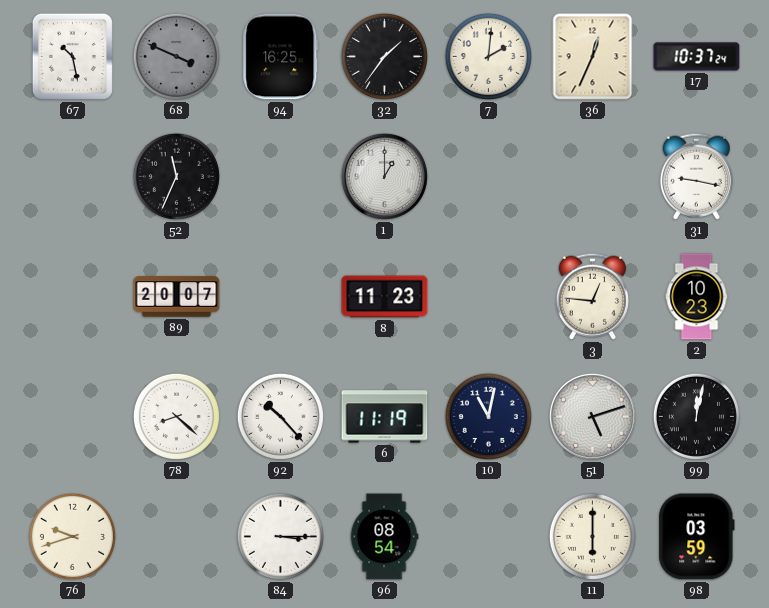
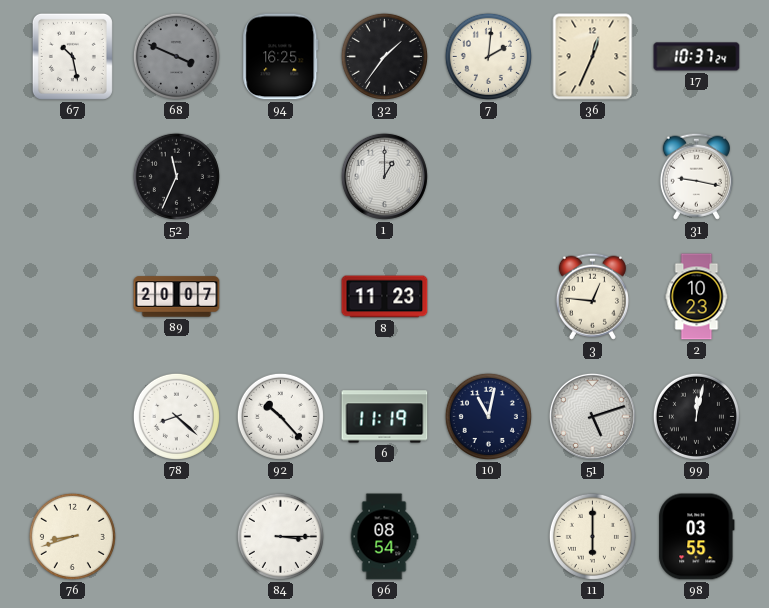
76: 9:42 -> 8:42
98: 03:59 -> 03:55
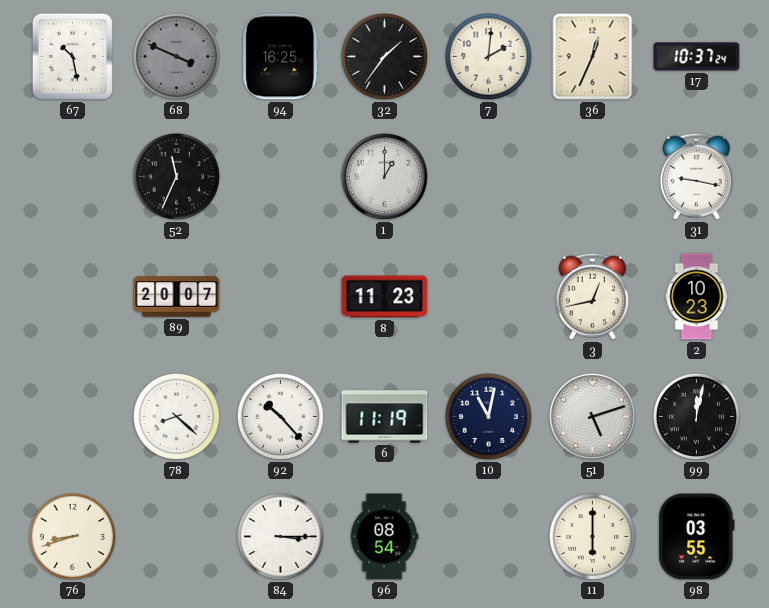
3: 12:46 -> 12:43
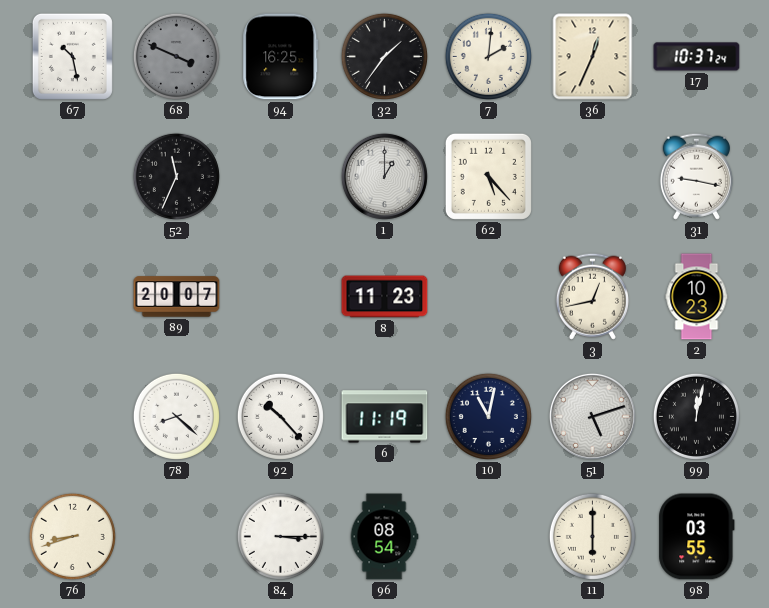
62: none -> 5:23
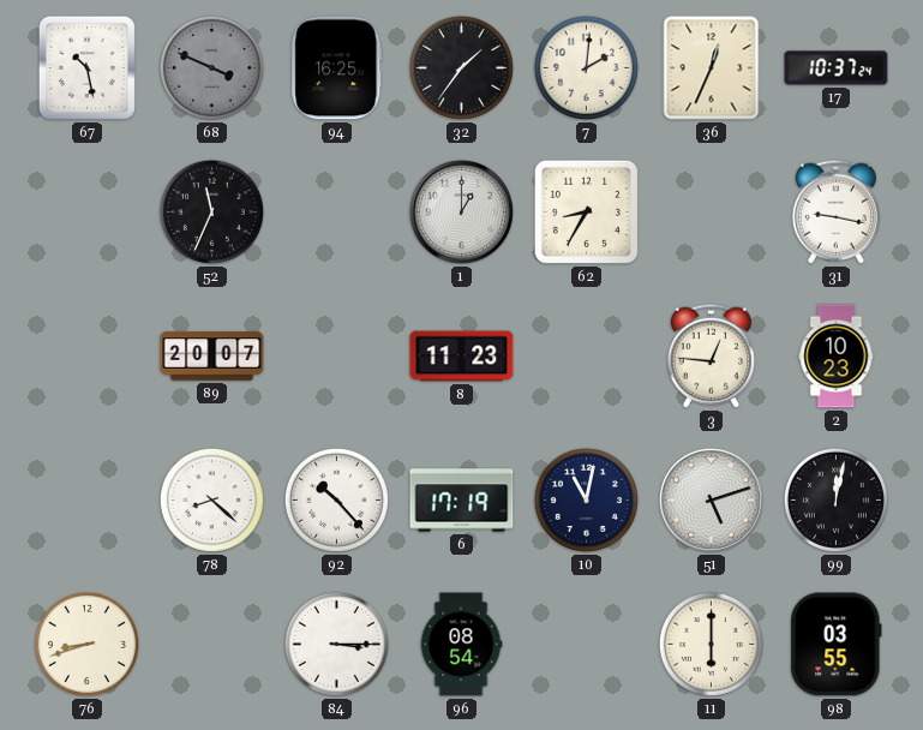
62: 5:23 -> 8:35
3: 12:43 -> 12:46
6: 11:19 -> 17:19
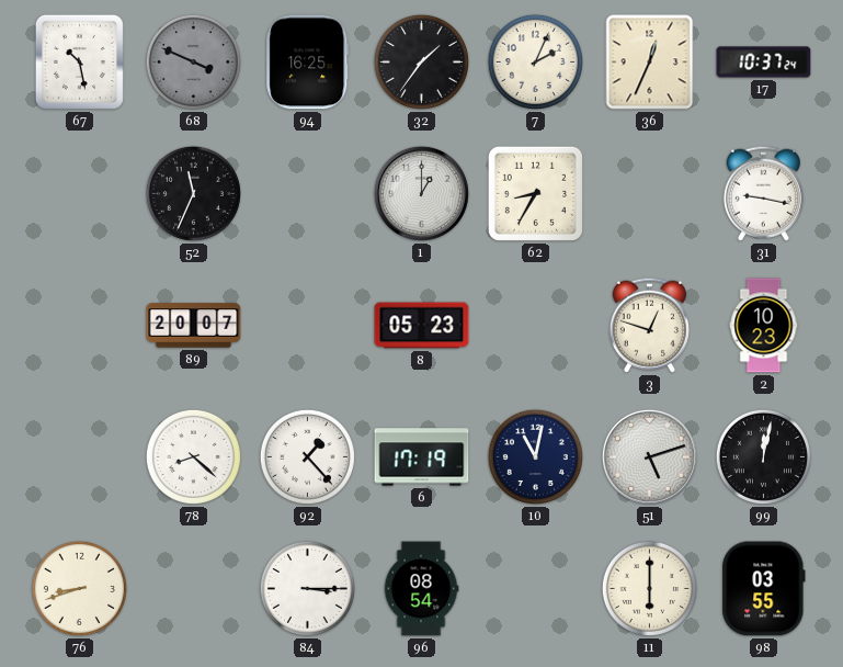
7: 2:01 -> 2:04
8: 11:23 -> 05:23
3: 12:46 -> 12:48
92: 10:23 -> 1:23
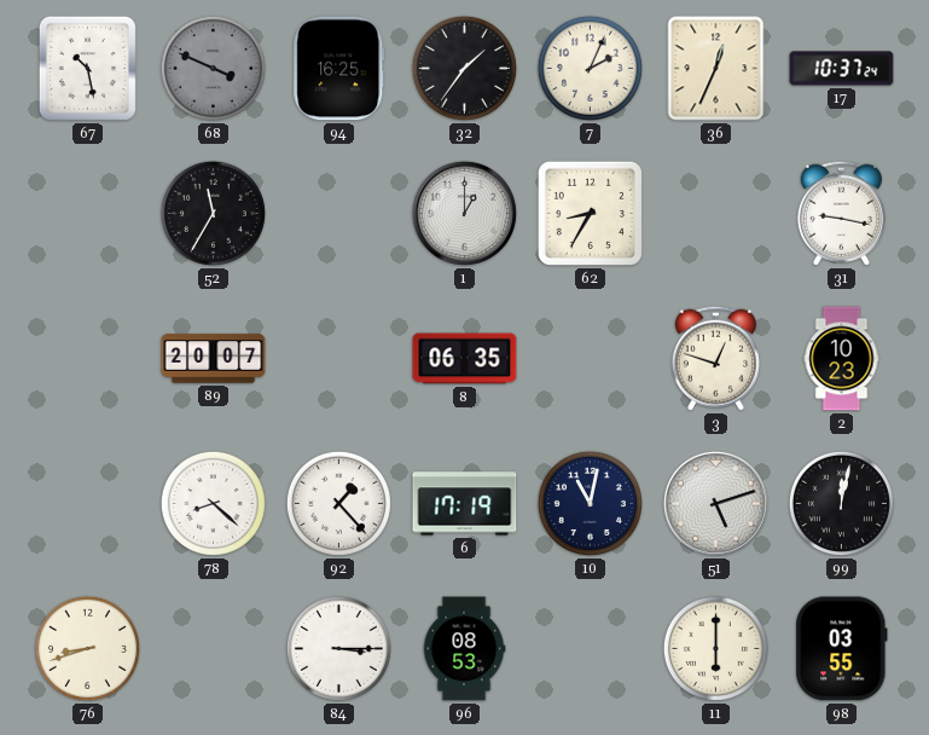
52: 11:34 -> 11:35
8: 05:23 -> 06:35
96: 08:54 -> 08:53
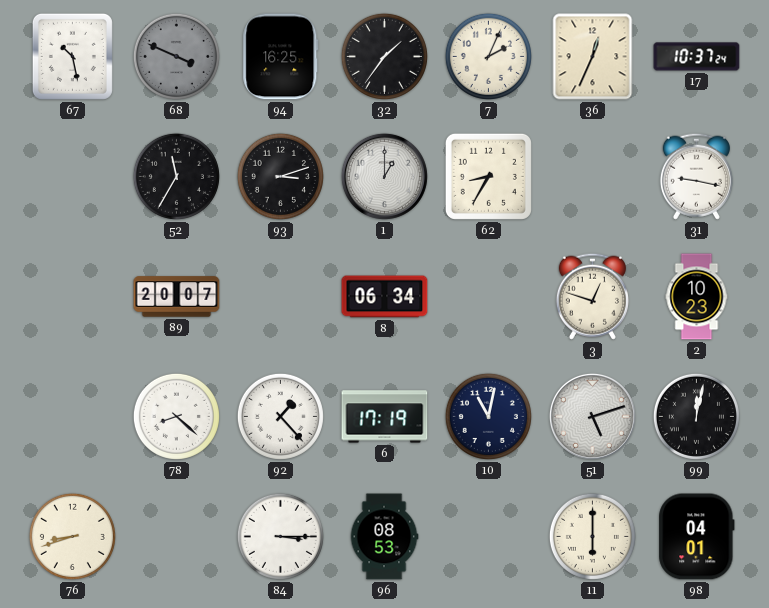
93: none -> 3:12
8: 06:35 -> 06:34
98: 03:55 -> 04:01
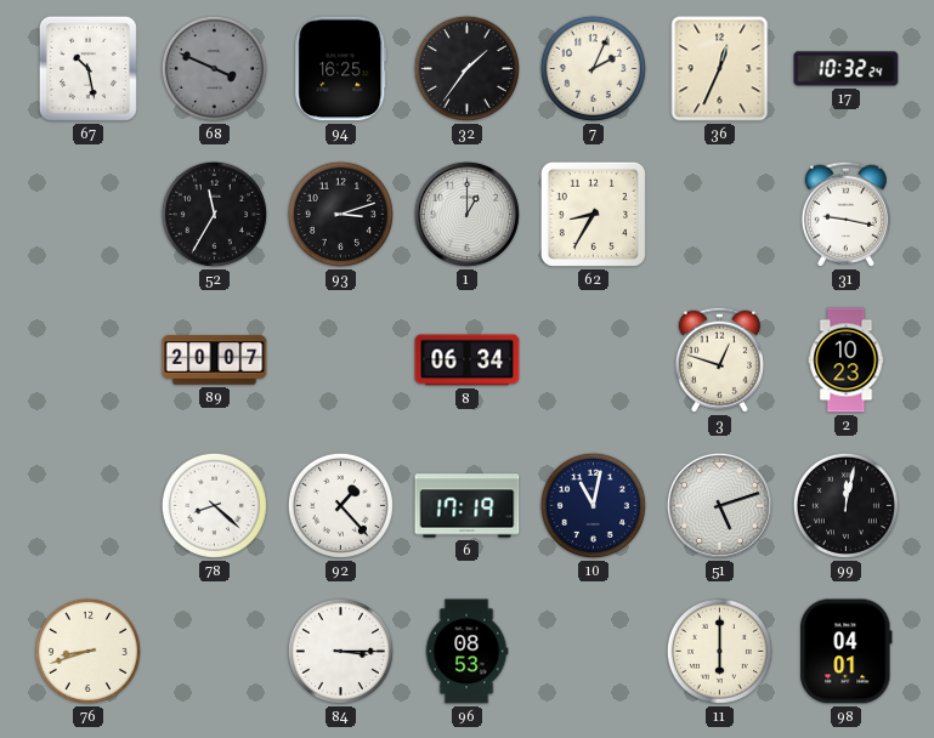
17: 10:37 -> 10:32
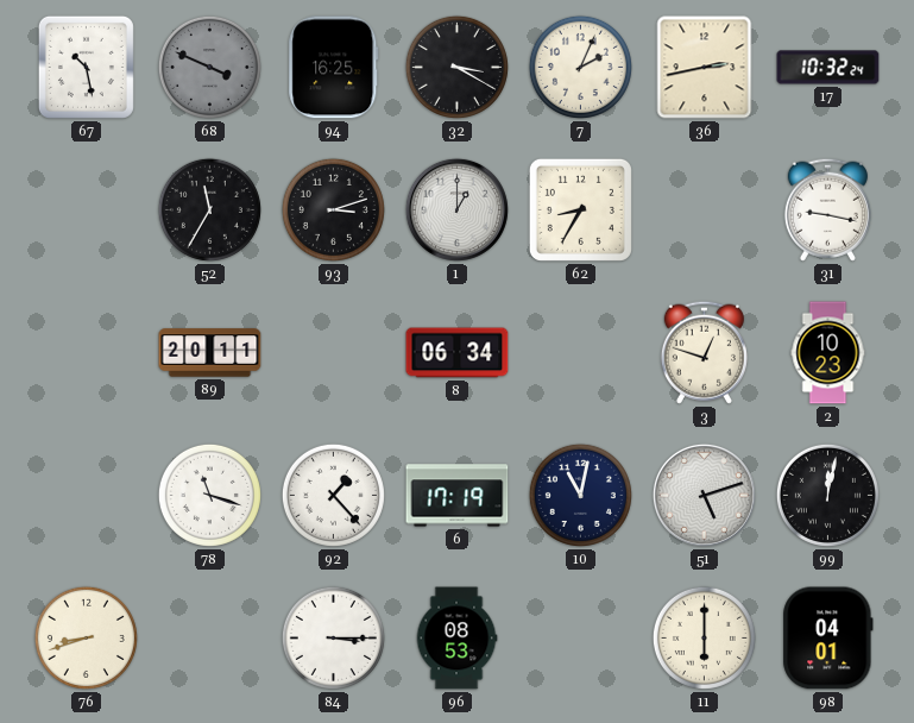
32: 1:36 -> 3:20
36: 12:34 -> 2:43
89: 20:07 -> 20:11
78: 8:22 -> 11:18
